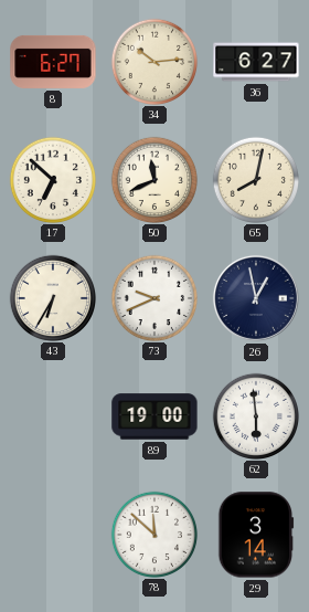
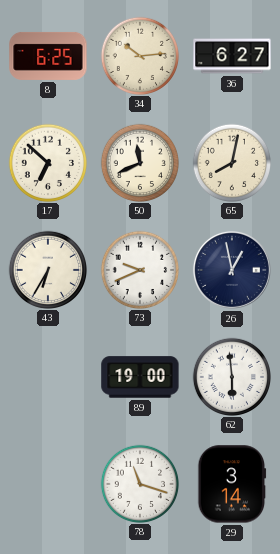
8: 6:27 -> 6:25
78: 11:52 -> 11:18
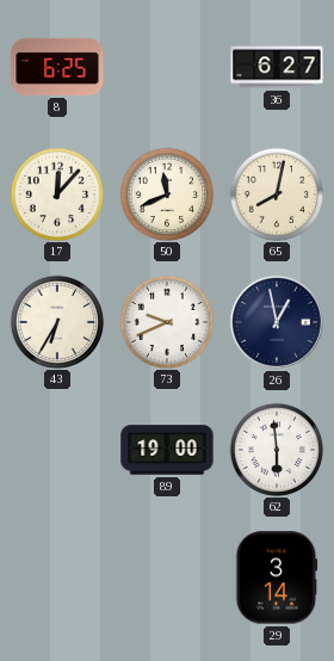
34: 10:14 -> none
17: 6:52 -> 12:07
78: 11:18 -> none
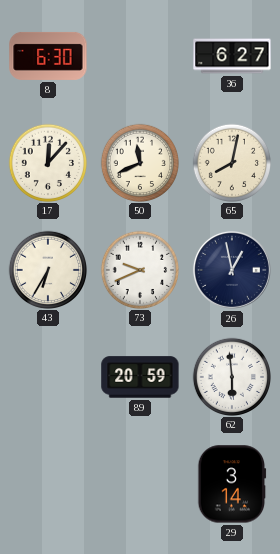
8: 6:25 -> 6:30
89: 19:00 -> 20:59
